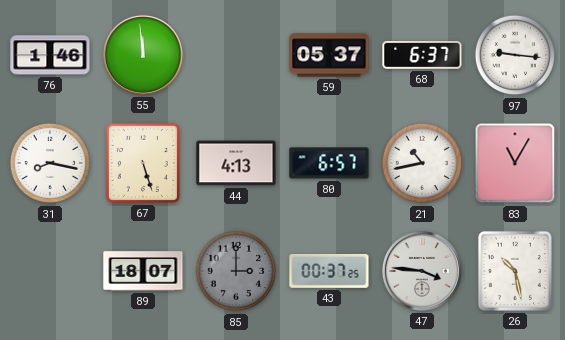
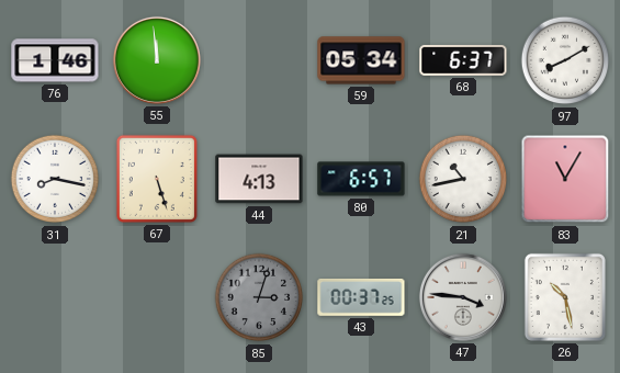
59: 05:37 -> 05:34
97: 9:16 -> 8:10
89: 18:07 -> none
85: 3:00 -> 3:03
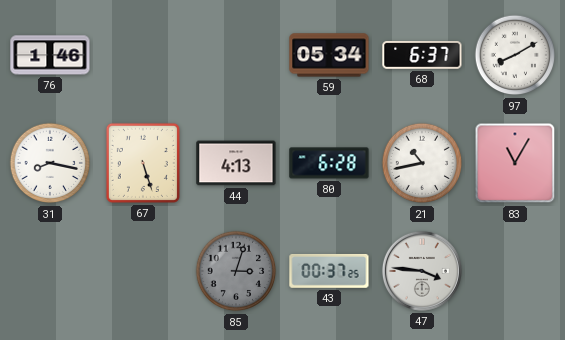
55: 11:59 -> none
80: 6:57 -> 6:28
26: 10:28 -> none
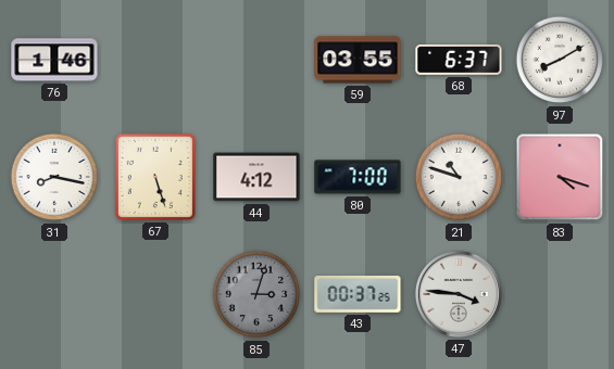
59: 05:34 -> 03:55
44: 4:13 -> 4:12
80: 6:28 -> 7:00
21: 10:43 -> 10:48
83: 11:05 -> 4:18
